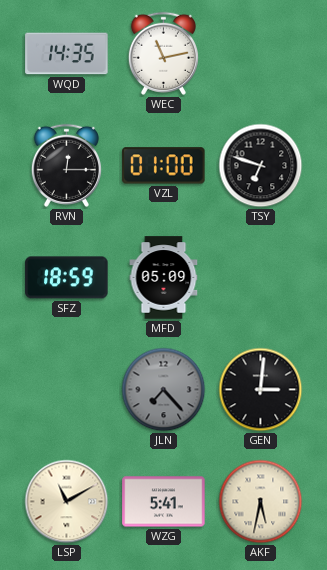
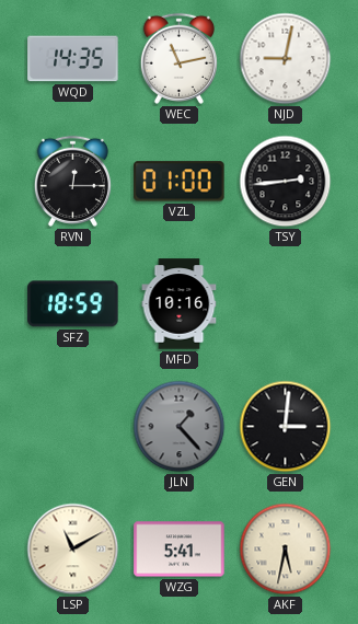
NJD: none -> 9:02
TSY: 6:48 -> 2:44
MFD: 05:09 -> 10:16
JLN: 7:23 -> 1:23
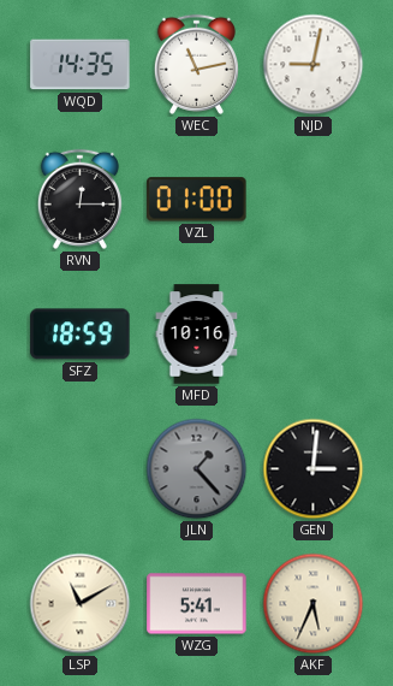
TSY: 2:44 -> none
AKF: 5:32 -> 5:34
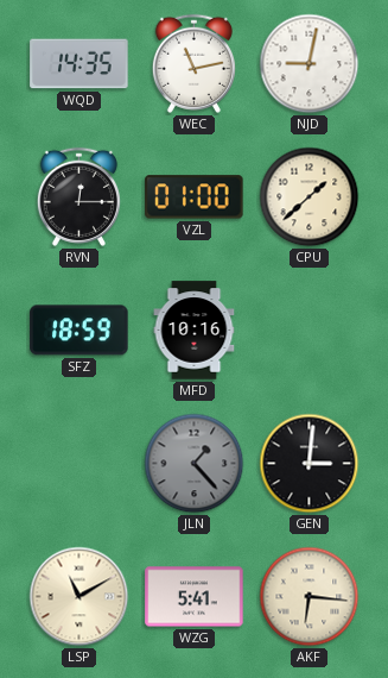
CPU: none -> 1:38
AKF: 5:34 -> 6:16
